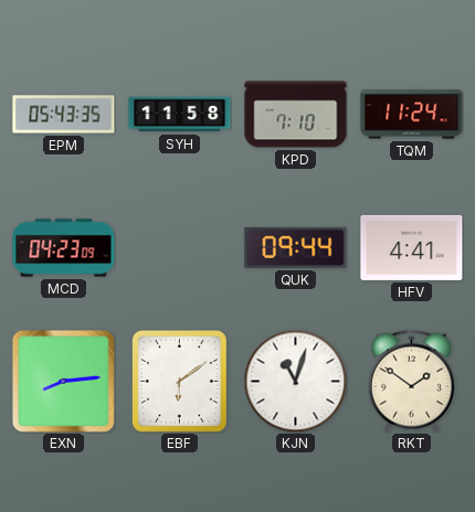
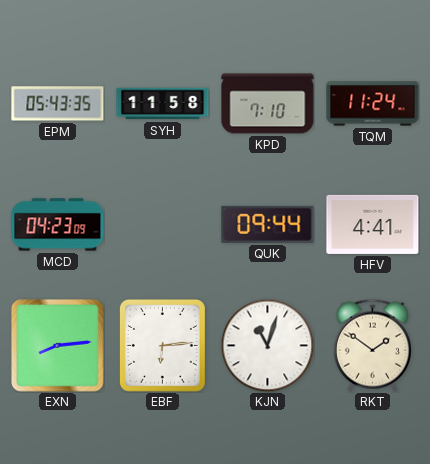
EBF: 6:09 -> 6:14
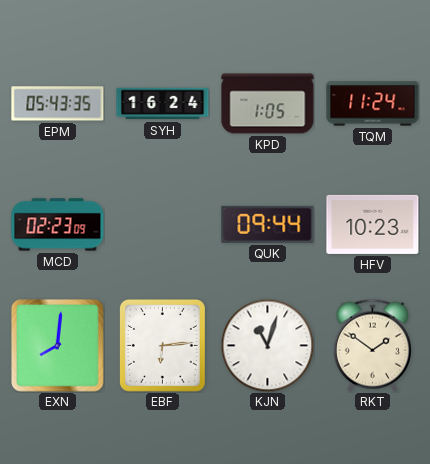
SYH: 11:58 -> 16:24
KPD: 7:10 -> 1:05
MCD: 04:23 -> 02:23
HFV: 4:41 -> 10:23
EXN: 8:14 -> 8:01
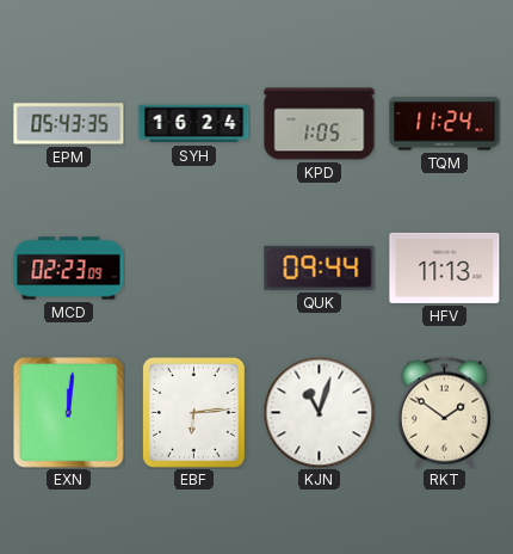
HFV: 10:23 -> 11:13
EXN: 8:01 -> 12:01
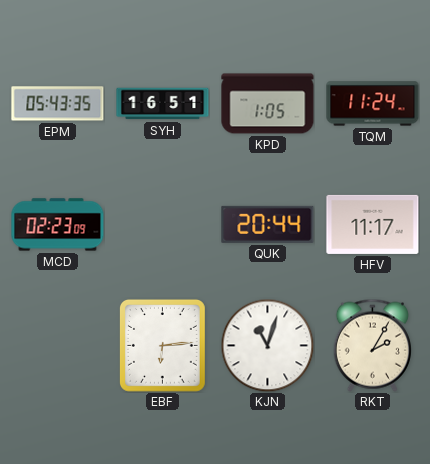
SYH: 16:24 -> 16:51
QUK: 09:44 -> 20:44
HFV: 11:13 -> 11:17
EXN: 12:01 -> none
RKT: 1:51 -> 2:05
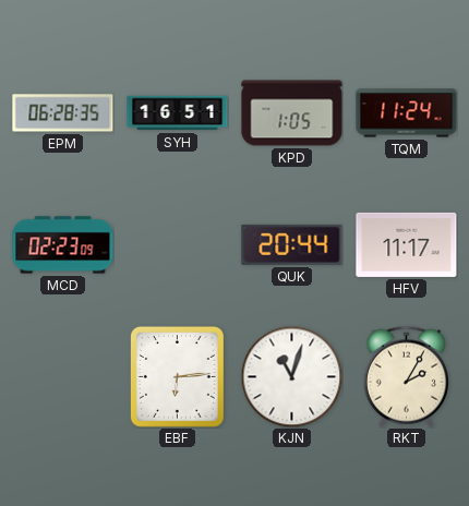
EPM: 05:43 -> 06:28
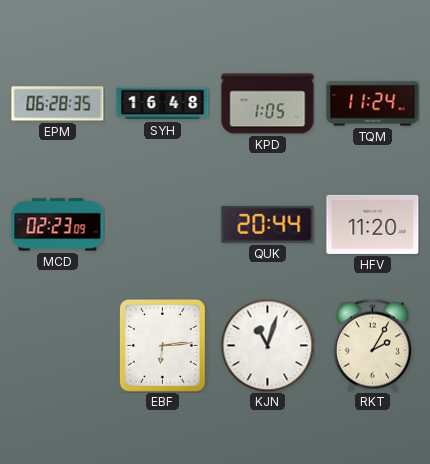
SYH: 16:51 -> 16:48
HFV: 11:17 -> 11:20
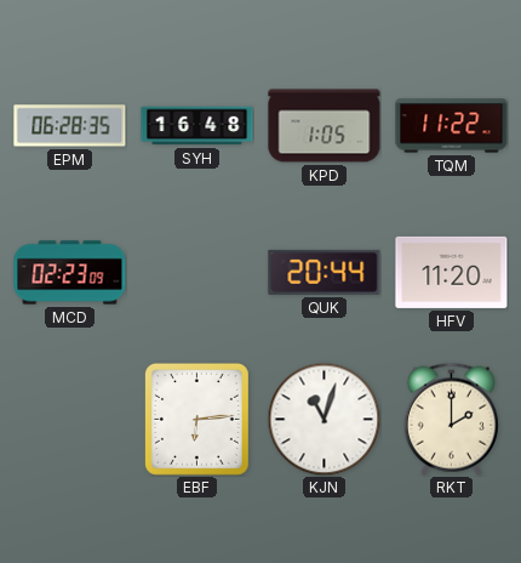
TQM: 11:24 -> 11:22
RKT: 2:05 -> 2:00
